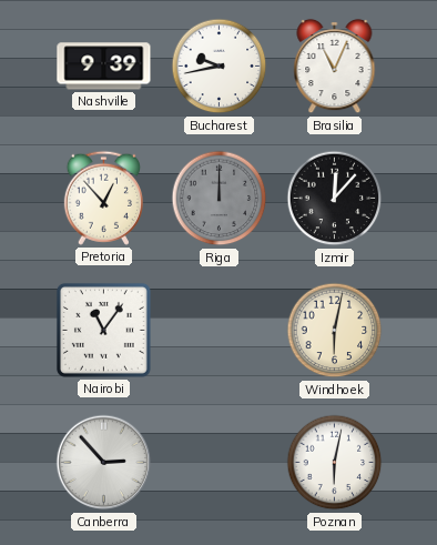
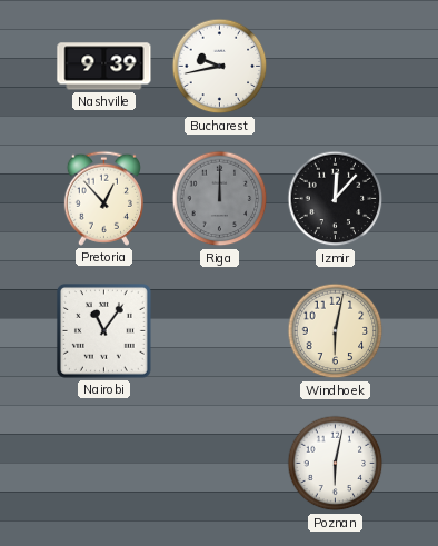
Brasilia: 11:04 -> none
Canberra: 2:53 -> none
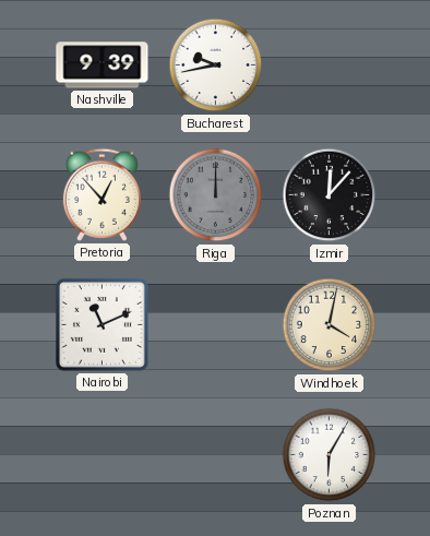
Nairobi: 11:06 -> 11:11
Windhoek: 6:02 -> 4:02
Poznan: 6:02 -> 6:05
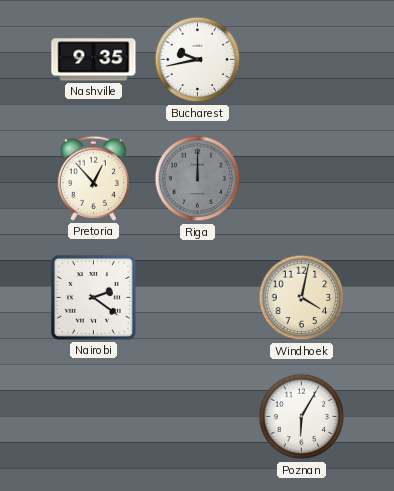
Nashville: 9:39 -> 9:35
Izmir: 12:07 -> none
Nairobi: 11:11 -> 2:21
